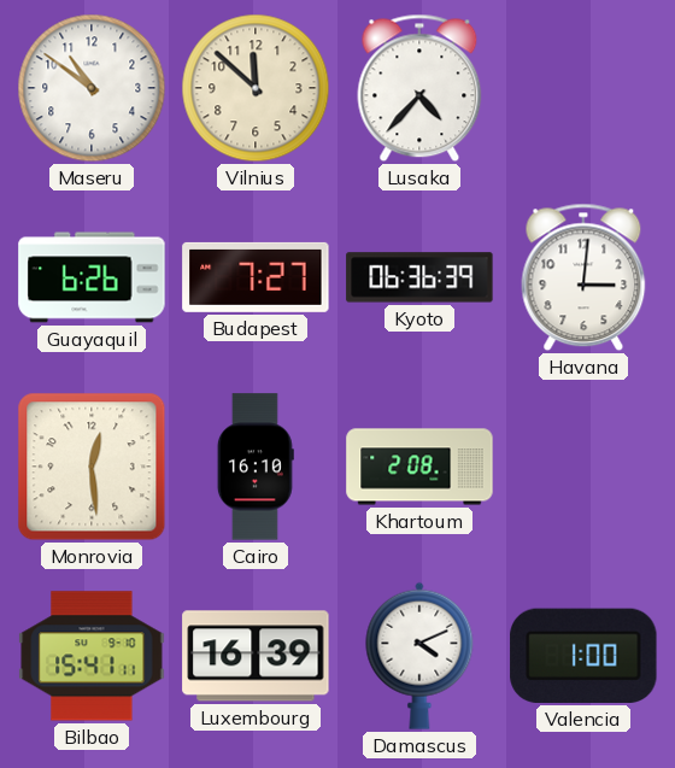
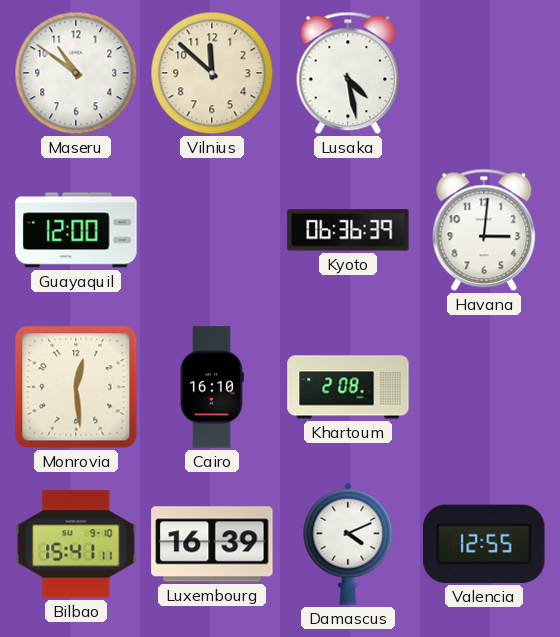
Lusaka: 4:37 -> 4:28
Guayaquil: 6:26 -> 12:00
Budapest: 7:27 -> none
Valencia: 1:00 -> 12:55
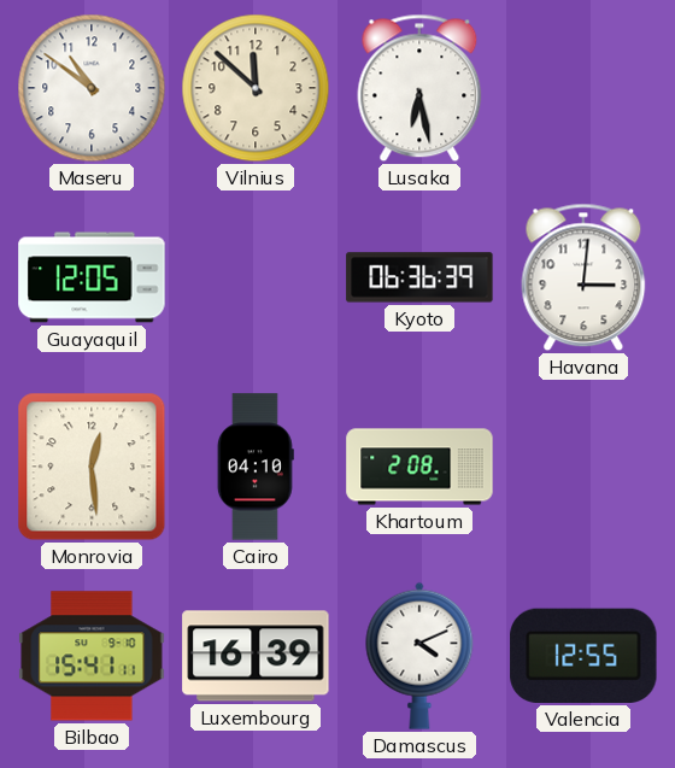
Lusaka: 4:28 -> 6:28
Guayaquil: 12:00 -> 12:05
Cairo: 16:10 -> 04:10
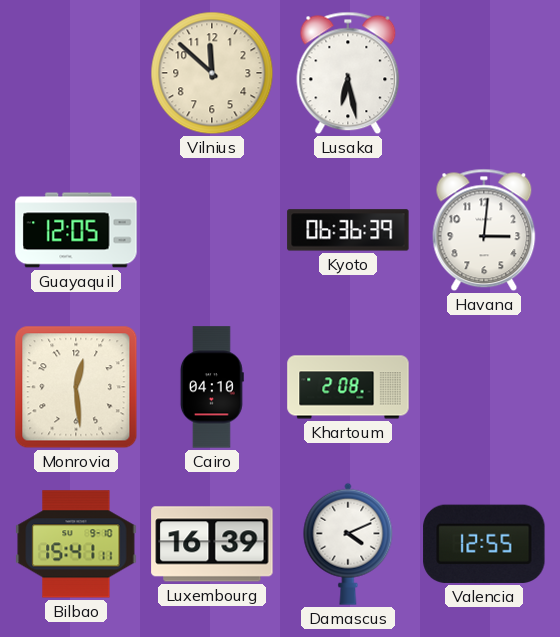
Maseru: 10:51 -> none
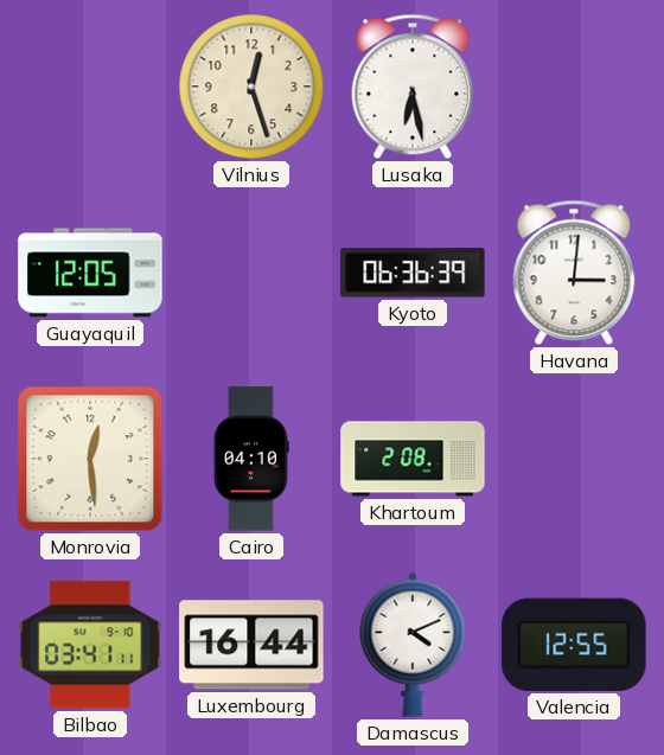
Vilnius: 11:52 -> 12:27
Bilbao: 15:41 -> 03:41
Luxembourg: 16:39 -> 16:44
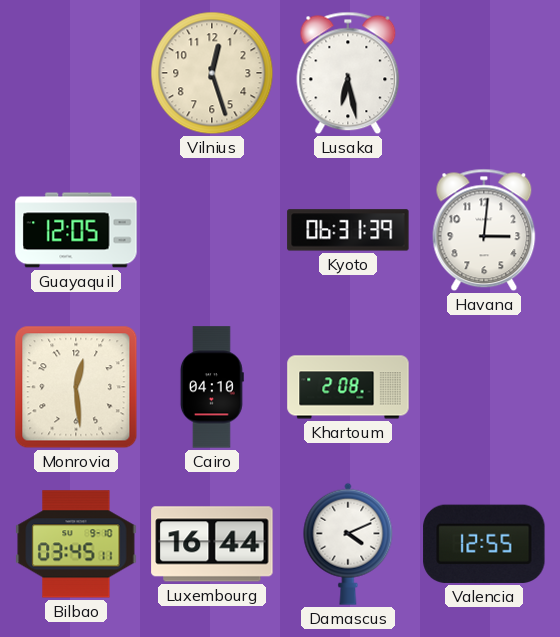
Kyoto: 06:36 -> 06:31
Bilbao: 03:41 -> 03:45
